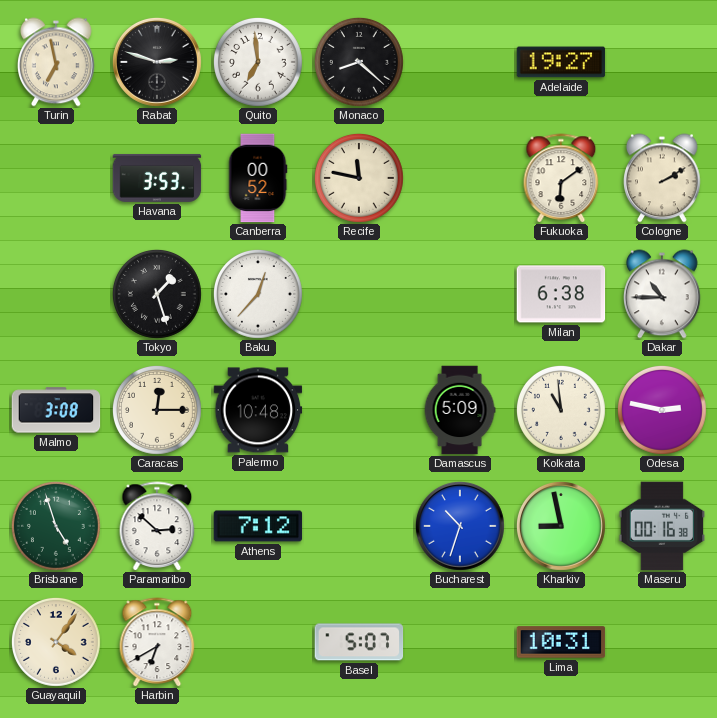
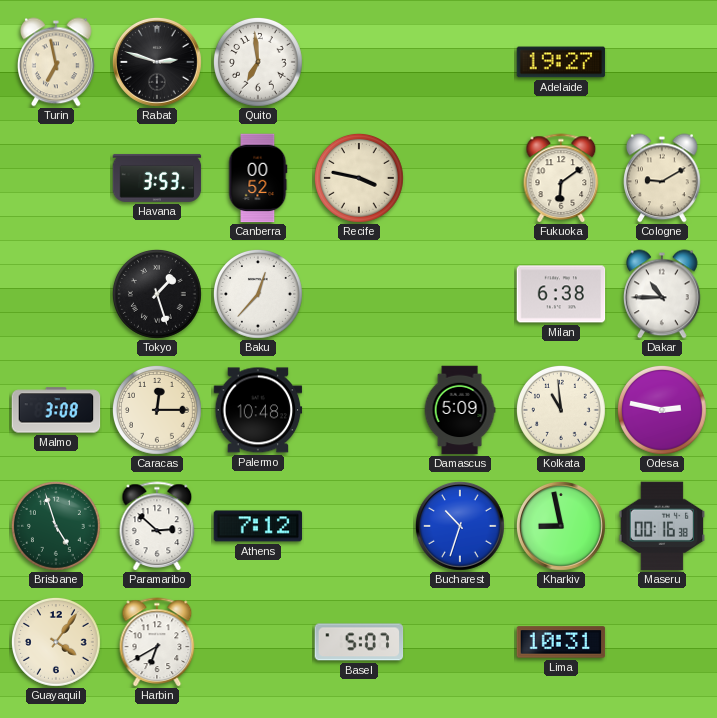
Monaco: 8:22 -> none
Recife: 11:47 -> 3:47
Cologne: 2:10 -> 9:10
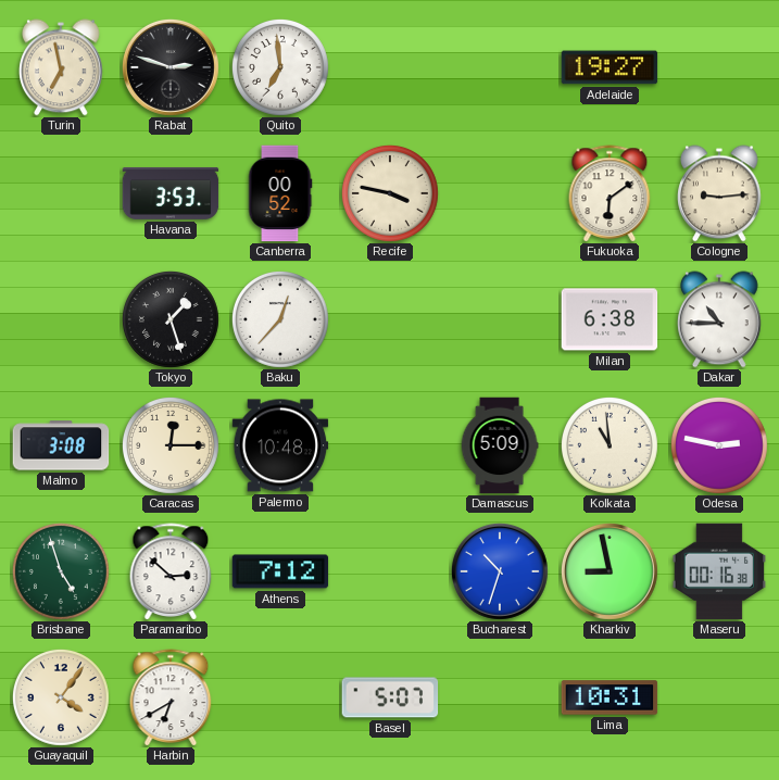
Cologne: 9:10 -> 9:14
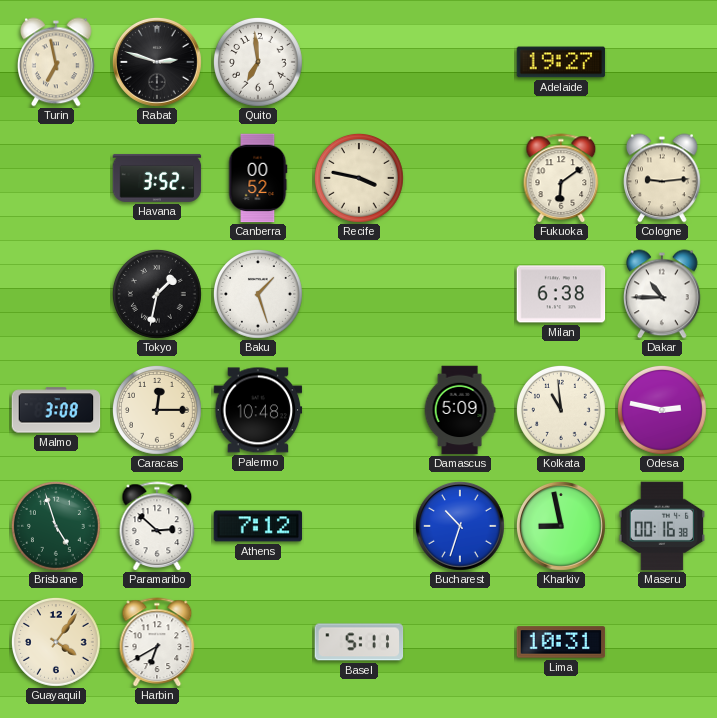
Havana: 3:53 -> 3:52
Tokyo: 1:27 -> 1:32
Baku: 12:37 -> 1:27
Basel: 5:07 -> 5:11
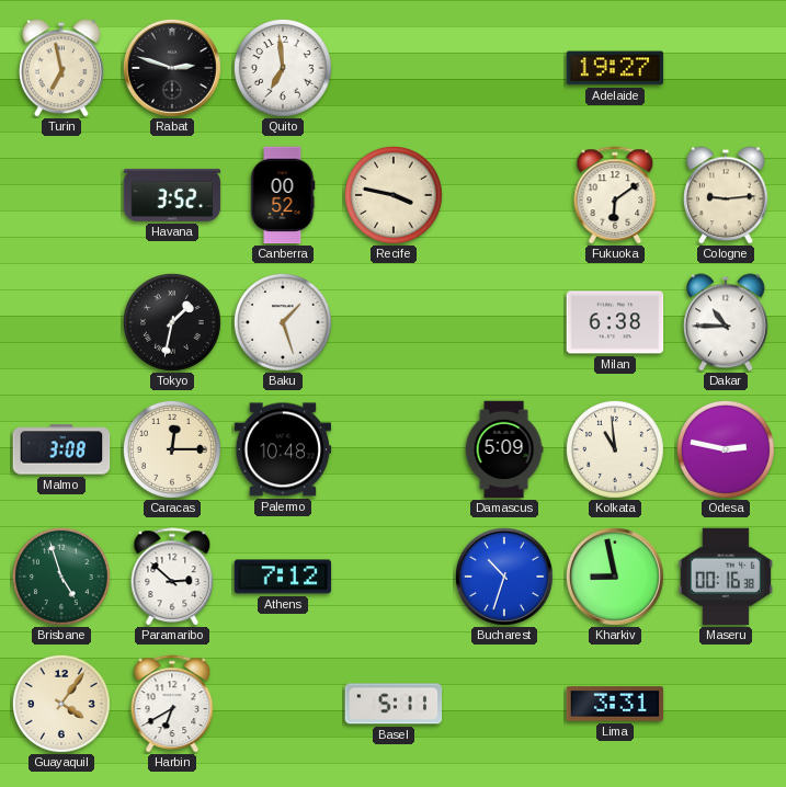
Lima: 10:31 -> 3:31
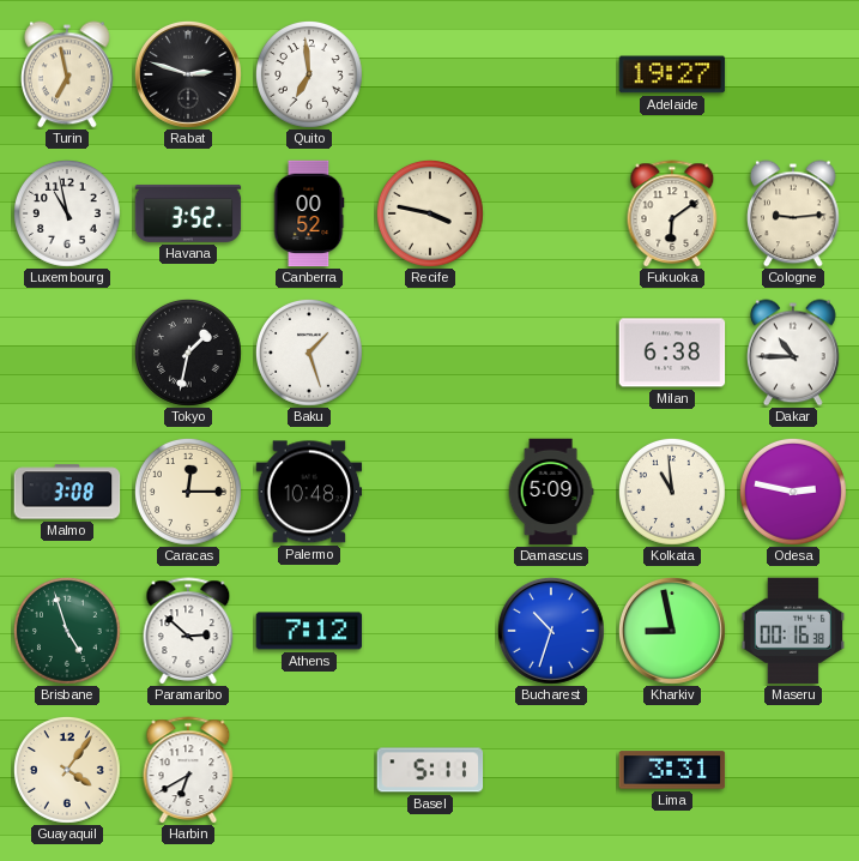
Luxembourg: none -> 10:58
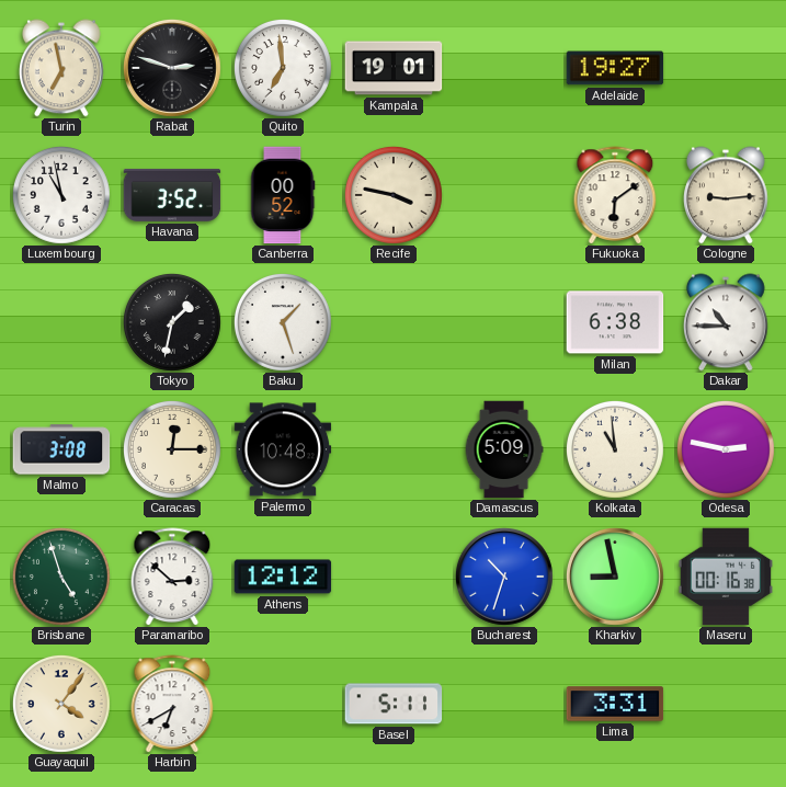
Kampala: none -> 19:01
Athens: 7:12 -> 12:12
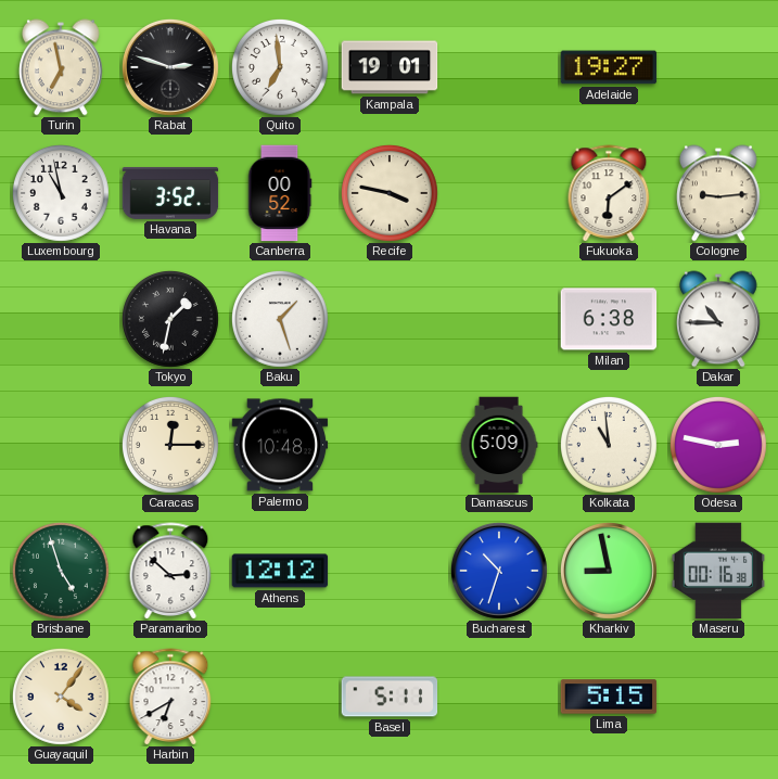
Malmo: 3:08 -> none
Lima: 3:31 -> 5:15
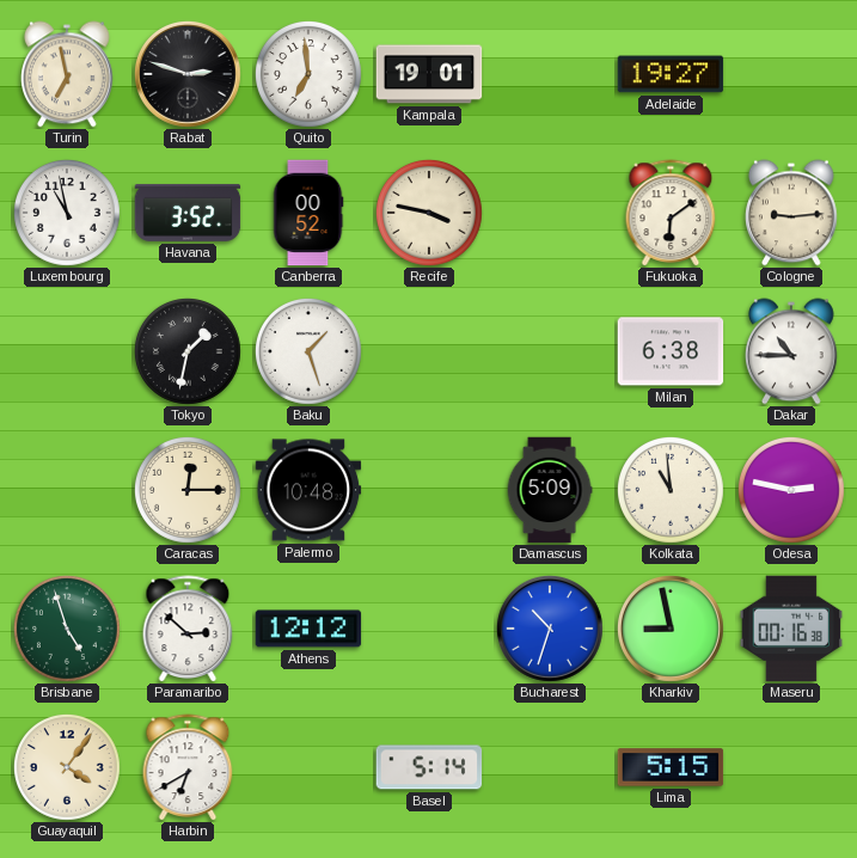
Basel: 5:11 -> 5:14
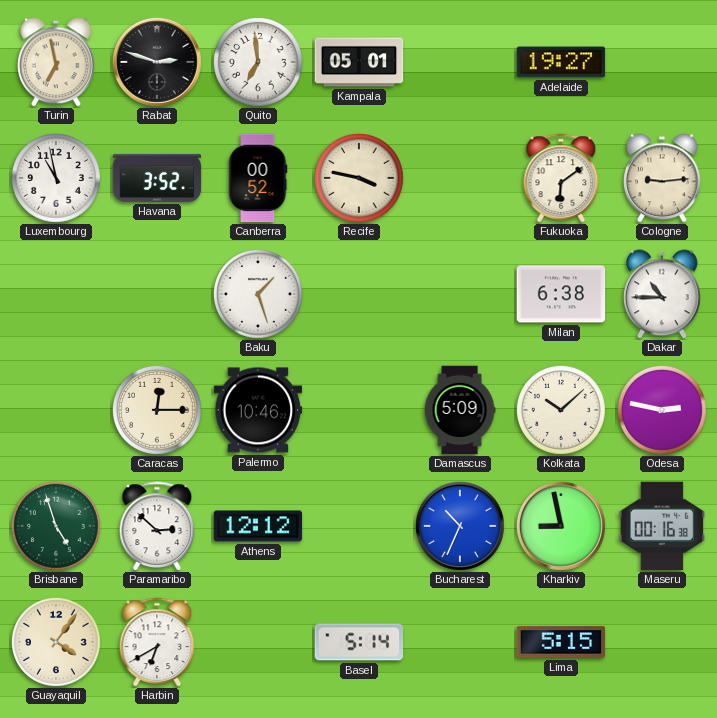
Kampala: 19:01 -> 05:01
Tokyo: 1:32 -> none
Palermo: 10:48 -> 10:46
Kolkata: 10:59 -> 10:08
Bucharest: 10:33 -> 10:34
